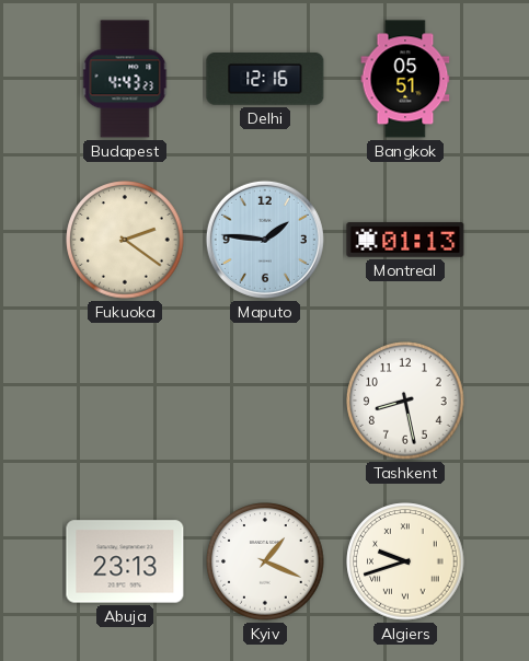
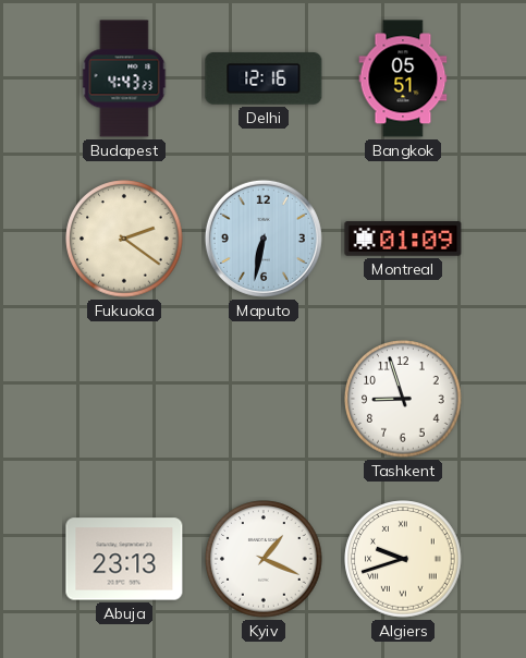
Maputo: 1:46 -> 6:32
Montreal: 01:13 -> 01:09
Tashkent: 8:28 -> 8:57
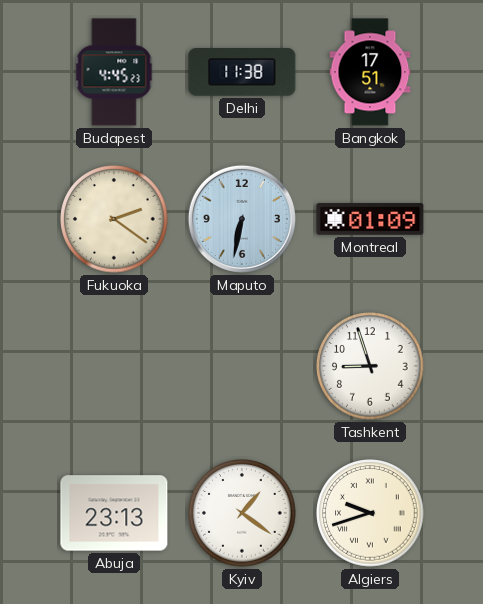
Budapest: 4:43 -> 4:45
Delhi: 12:16 -> 11:38
Bangkok: 05:51 -> 17:51
Kyiv: 1:19 -> 1:21
